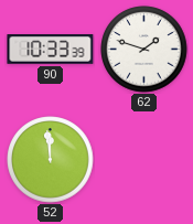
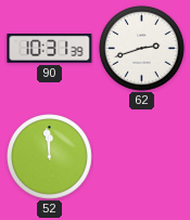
90: 10:33 -> 10:31
62: 1:48 -> 2:42
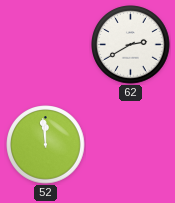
90: 10:31 -> none
62: 2:42 -> 2:40
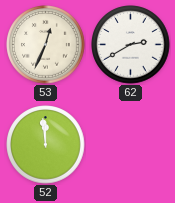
53: none -> 12:34
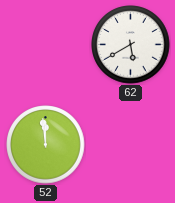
53: 12:34 -> none
62: 2:40 -> 5:40
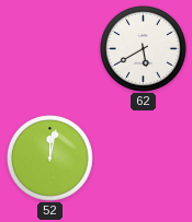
52: 11:59 -> 12:02
